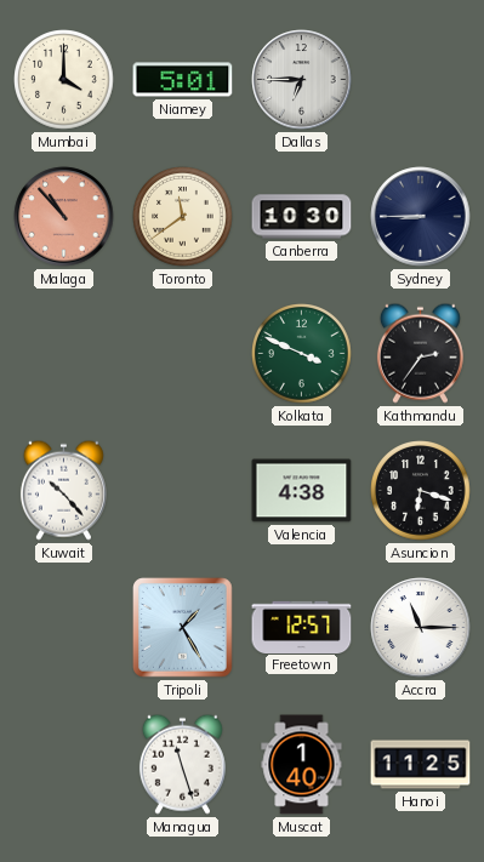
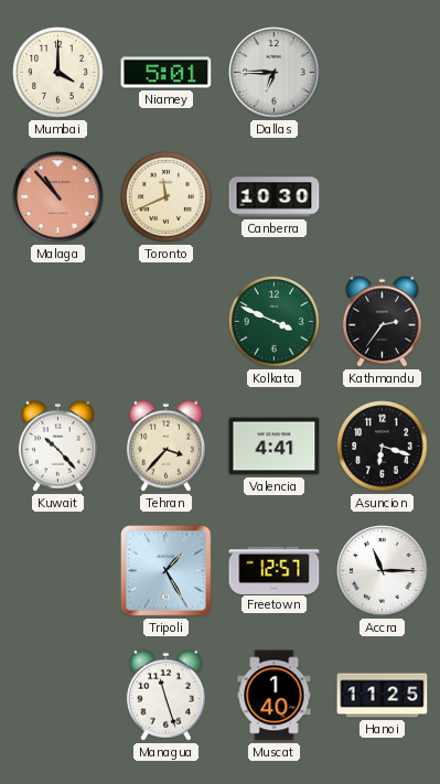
Toronto: 11:39 -> 11:41
Sydney: 8:45 -> none
Tehran: none -> 3:37
Valencia: 4:38 -> 4:41
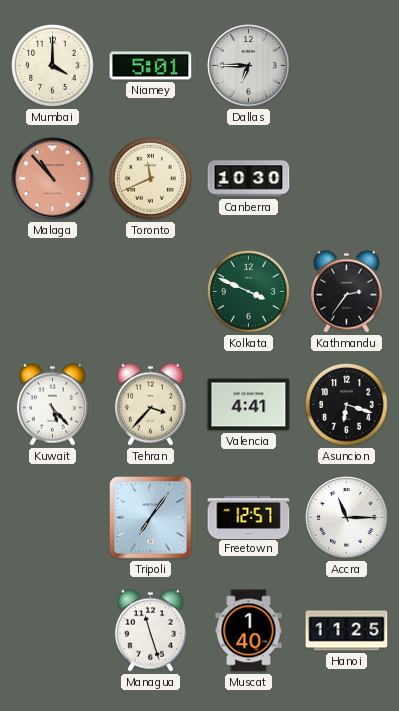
Kuwait: 10:23 -> 5:23
Tripoli: 1:25 -> 7:06
